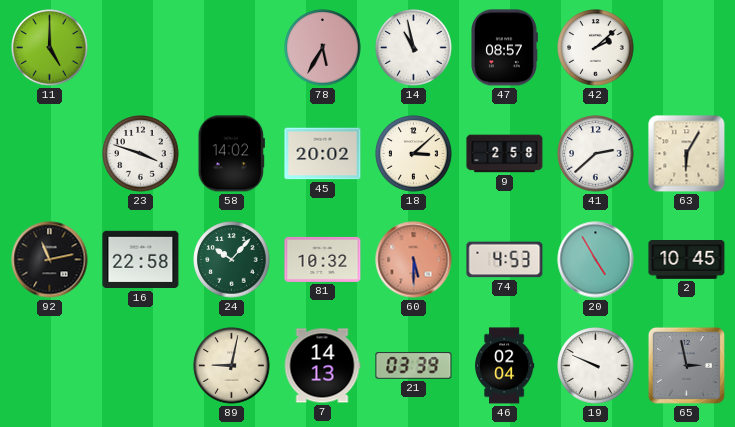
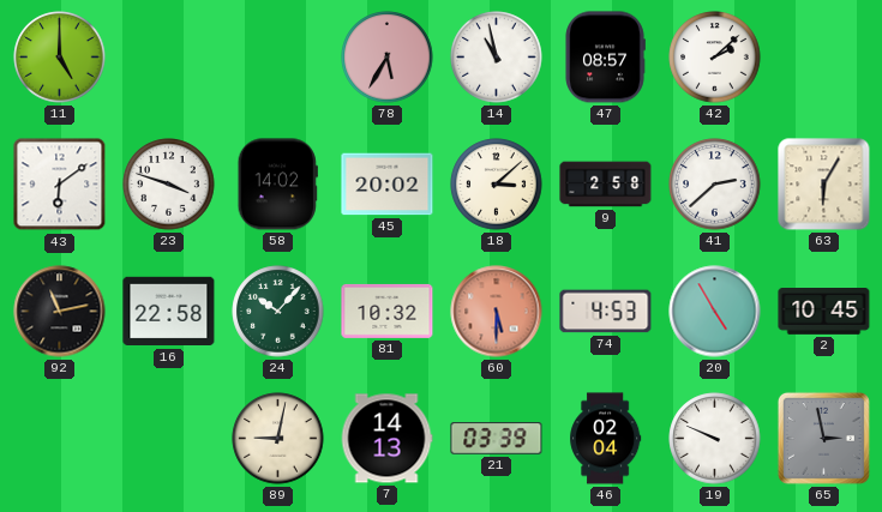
43: none -> 6:09
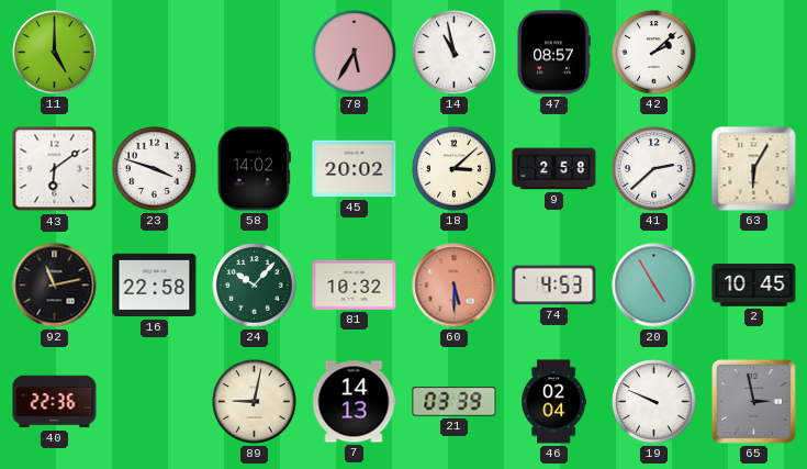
40: none -> 22:36
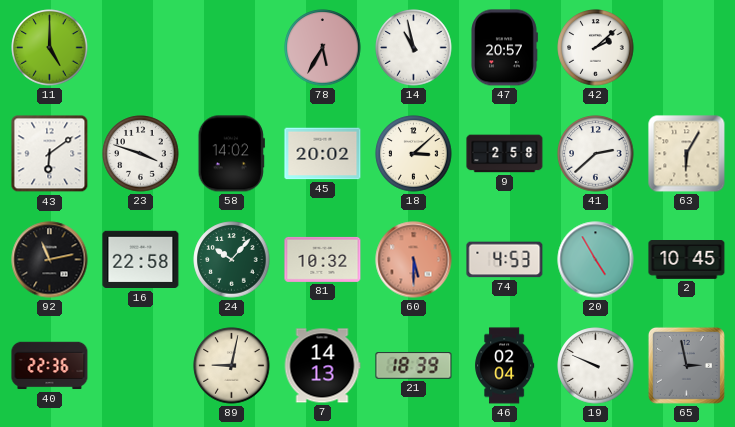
47: 08:57 -> 20:57
21: 03:39 -> 18:39
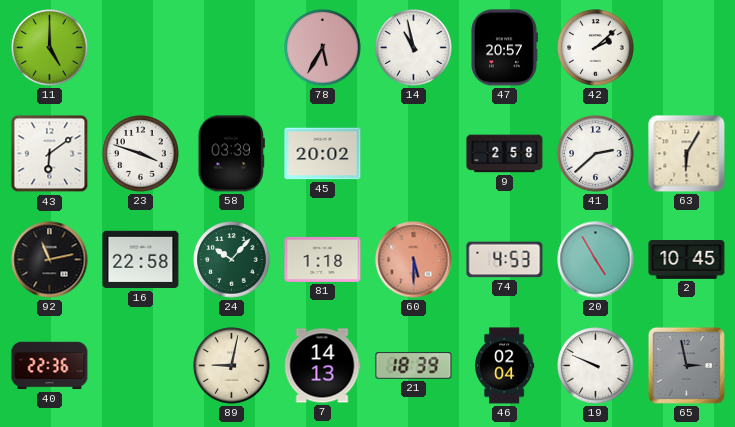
58: 14:02 -> 03:39
18: 3:08 -> none
81: 10:32 -> 1:18
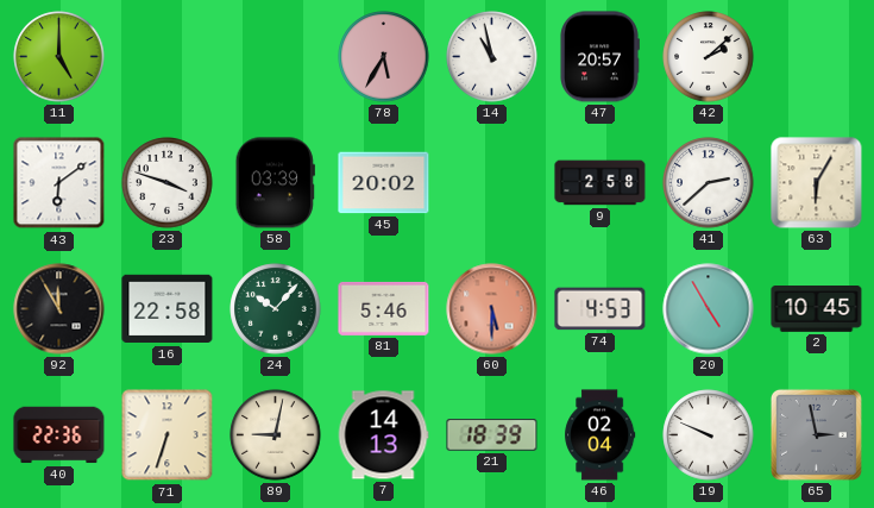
92: 11:13 -> 11:55
81: 1:18 -> 5:46
71: none -> 6:33
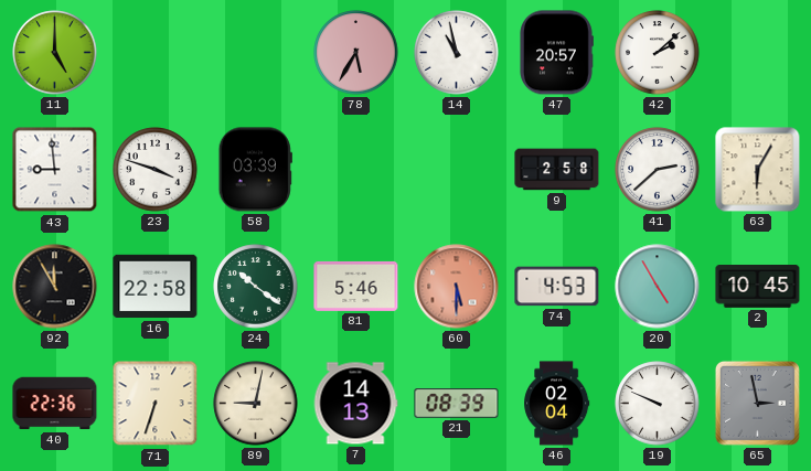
43: 6:09 -> 8:59
45: 20:02 -> none
24: 10:07 -> 10:21
21: 18:39 -> 08:39
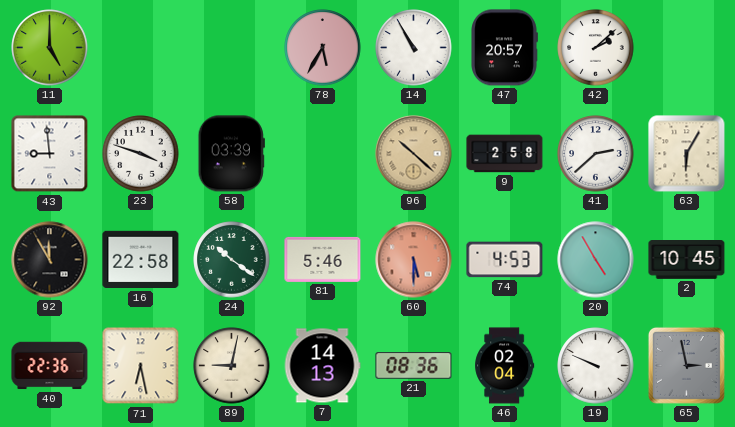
14: 10:58 -> 10:55
96: none -> 10:22
71: 6:33 -> 6:28
21: 08:39 -> 08:36
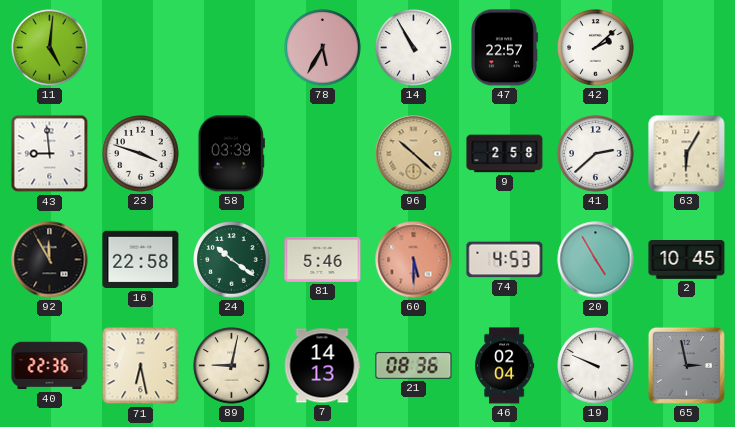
11: 5:00 -> 5:01
47: 20:57 -> 22:57
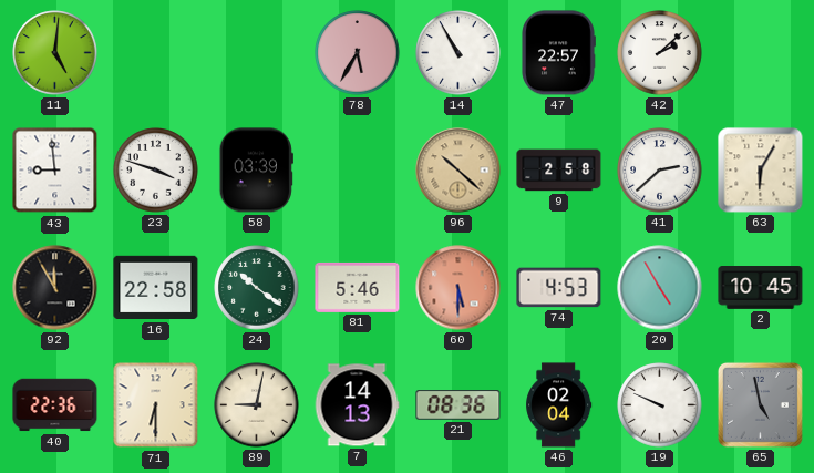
71: 6:28 -> 6:30
65: 2:58 -> 4:58
